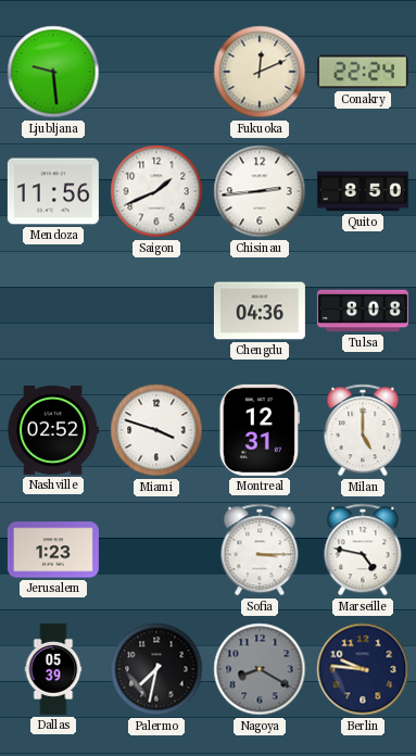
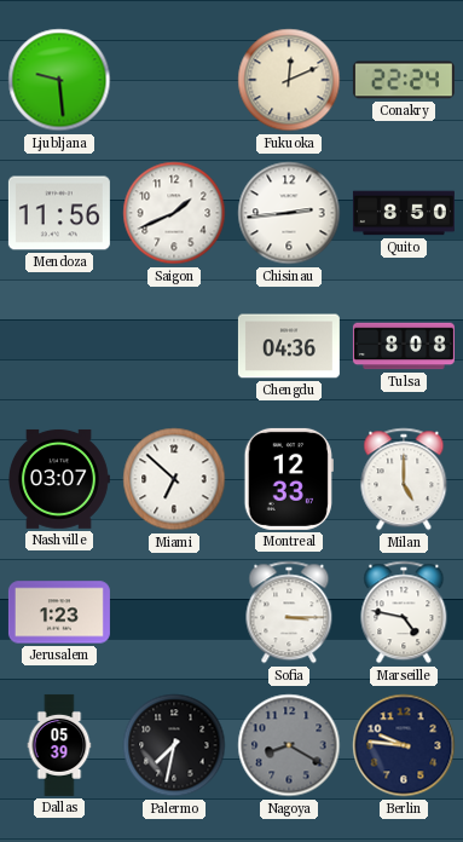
Nashville: 02:52 -> 03:07
Miami: 3:48 -> 6:52
Montreal: 12:31 -> 12:33
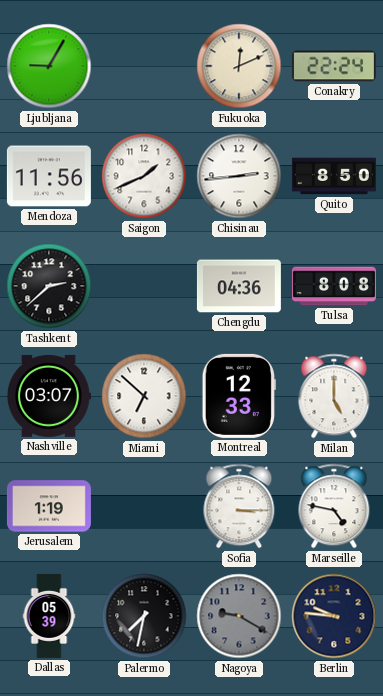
Ljubljana: 9:29 -> 9:05
Tashkent: none -> 2:38
Jerusalem: 1:23 -> 1:19
Nagoya: 8:20 -> 9:20
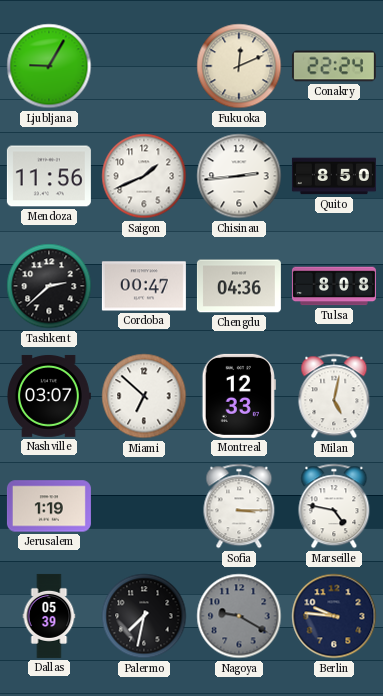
Cordoba: none -> 00:47
Milan: 5:00 -> 5:02
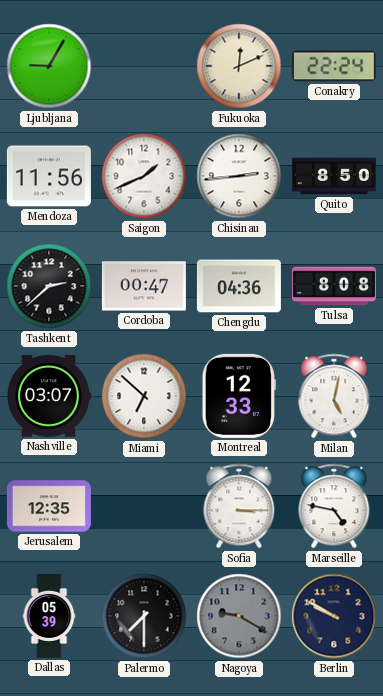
Jerusalem: 1:19 -> 12:35
Palermo: 7:32 -> 7:30
Berlin: 9:46 -> 9:50
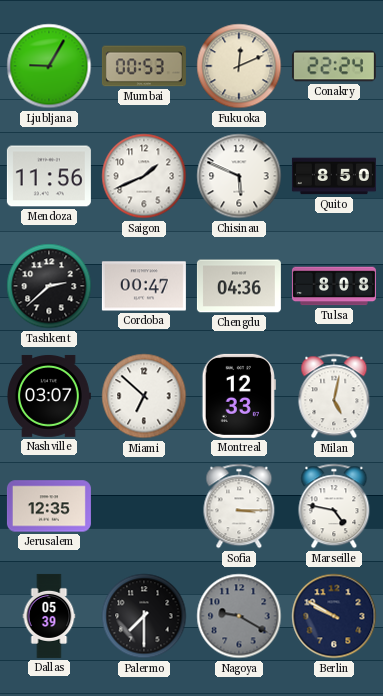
Mumbai: none -> 00:53
Chisinau: 2:44 -> 5:49
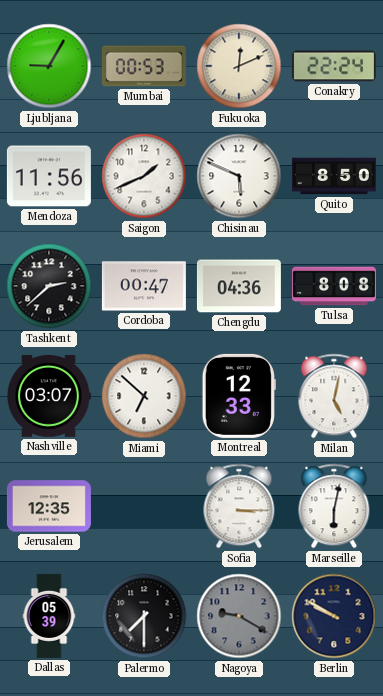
Marseille: 4:47 -> 6:02
